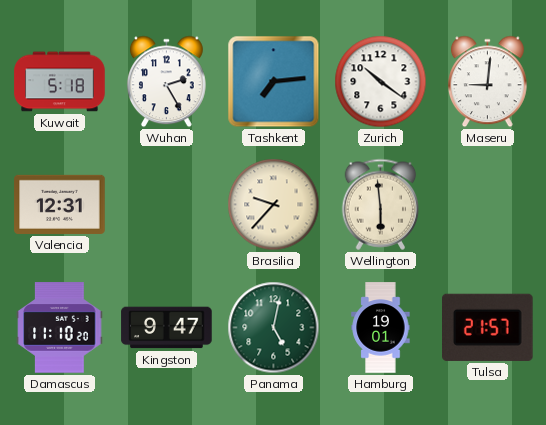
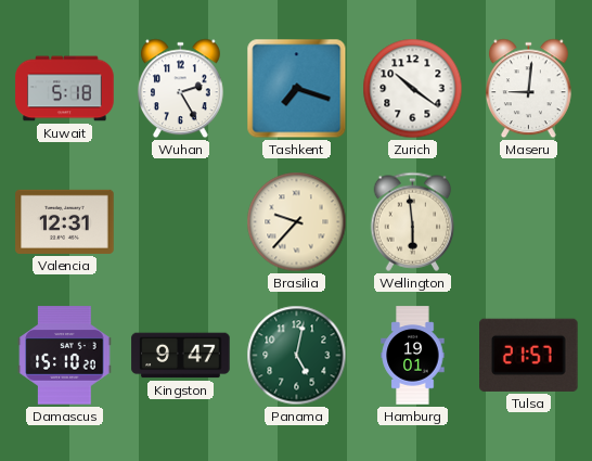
Tashkent: 7:14 -> 7:18
Damascus: 11:10 -> 15:10
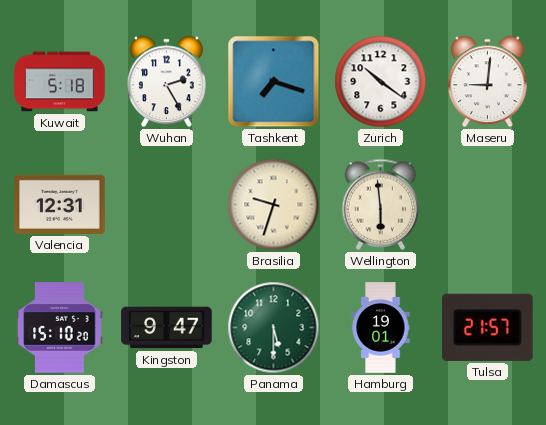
Brasilia: 9:37 -> 9:33
Panama: 5:02 -> 5:30
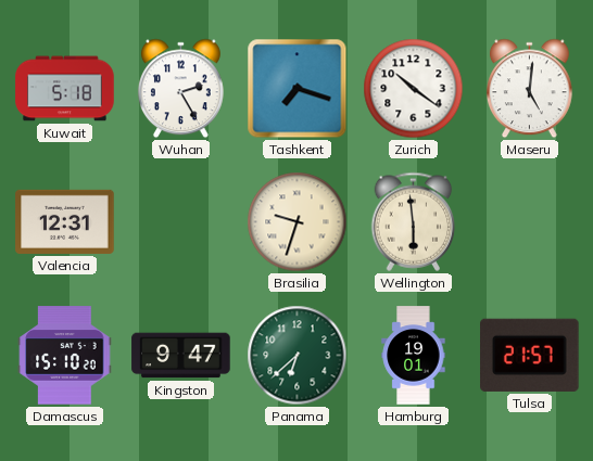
Maseru: 9:01 -> 5:01
Panama: 5:30 -> 6:38
